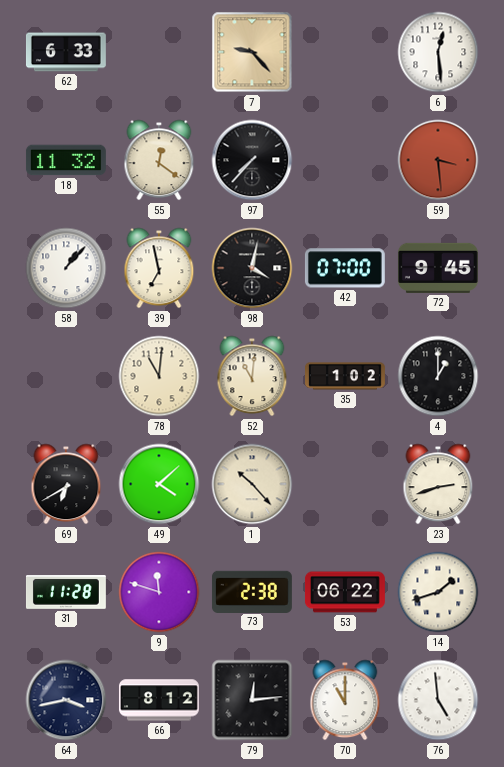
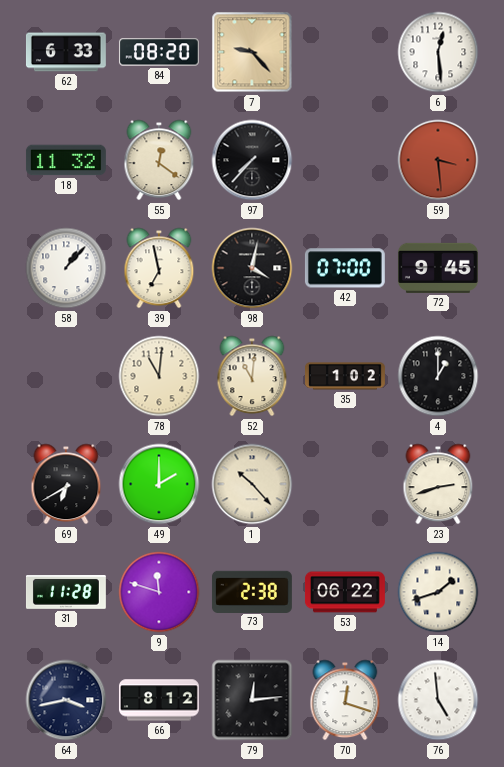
84: none -> 08:20
49: 4:08 -> 2:00
70: 11:00 -> 12:18
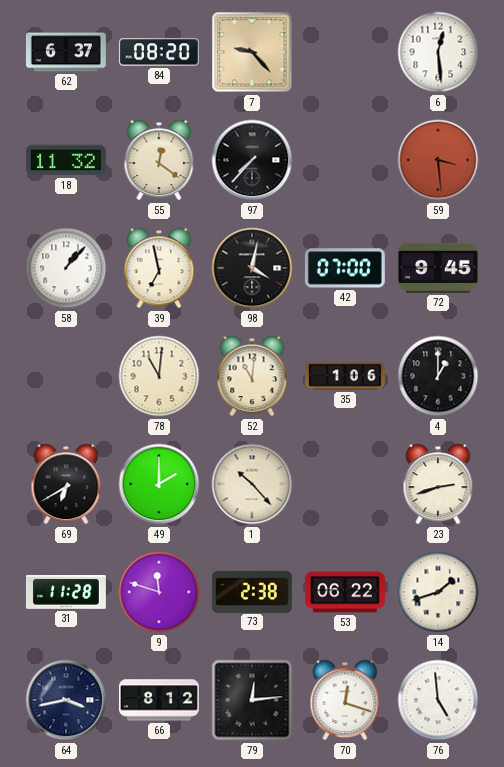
62: 6:33 -> 6:37
35: 1:02 -> 1:06
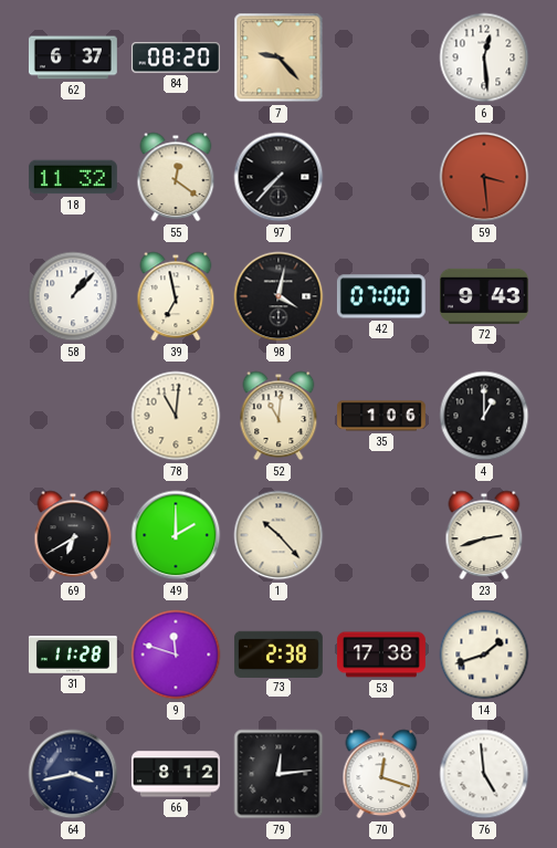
72: 9:45 -> 9:43
53: 06:22 -> 17:38
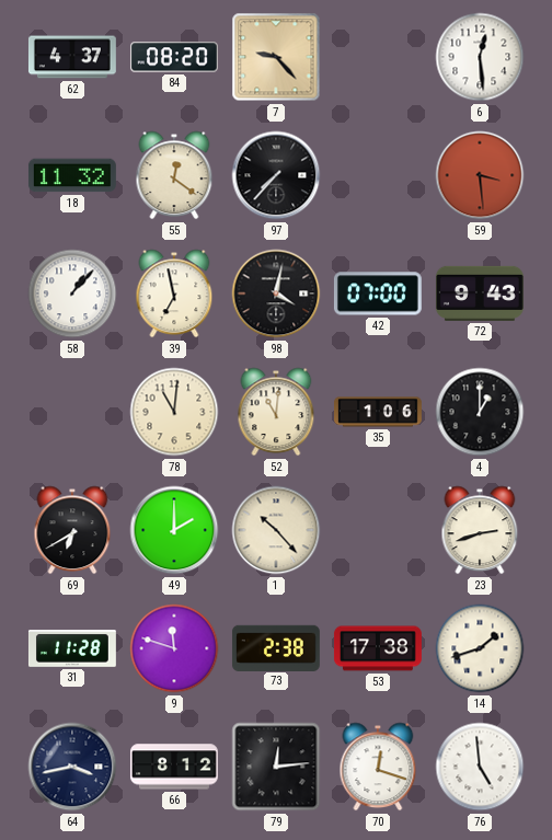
62: 6:37 -> 4:37
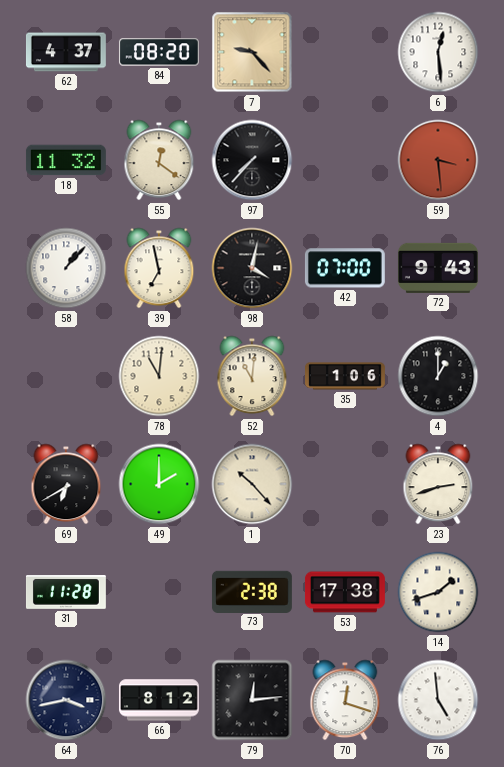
9: 11:48 -> none
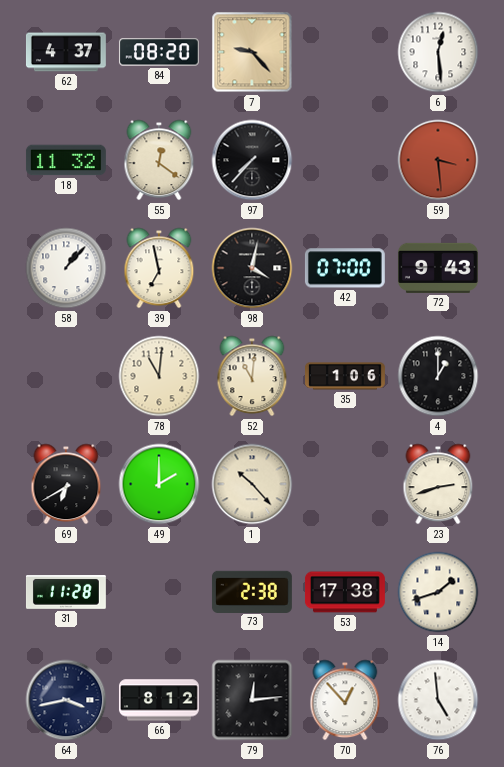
70: 12:18 -> 12:53
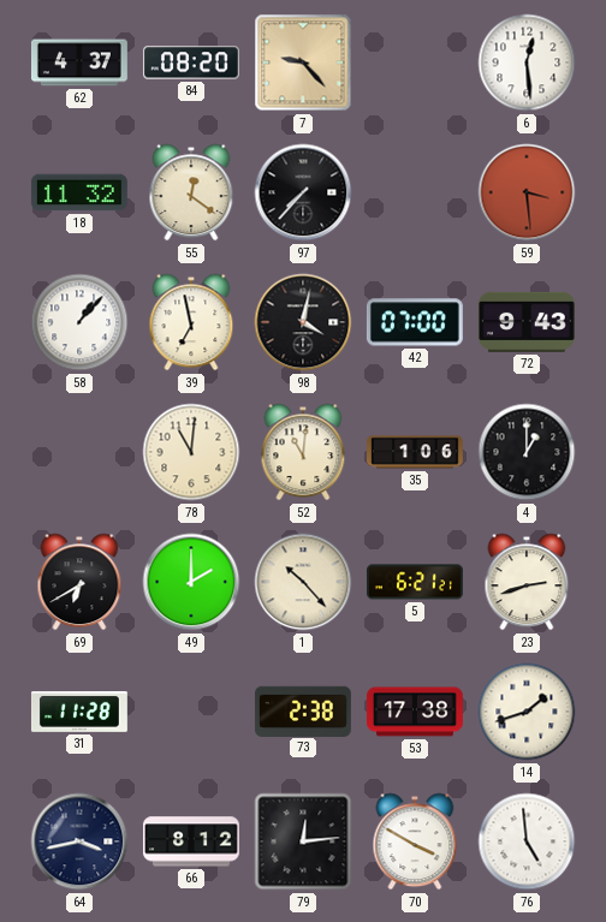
5: none -> 6:21
70: 12:53 -> 3:50
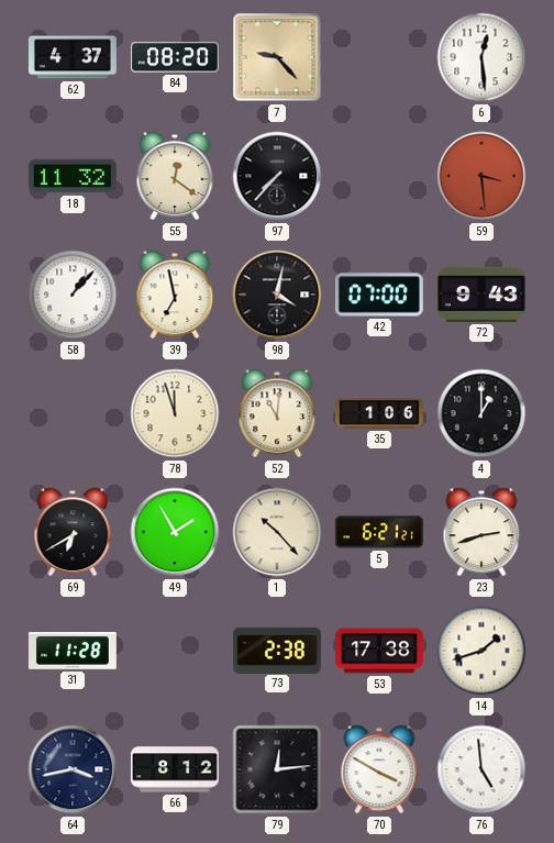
78: 11:01 -> 11:57
49: 2:00 -> 1:55
